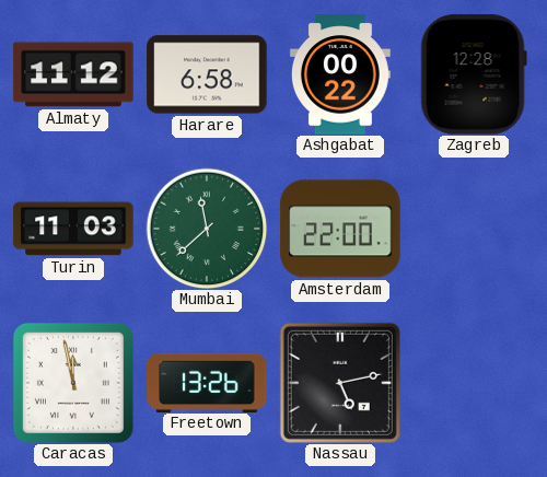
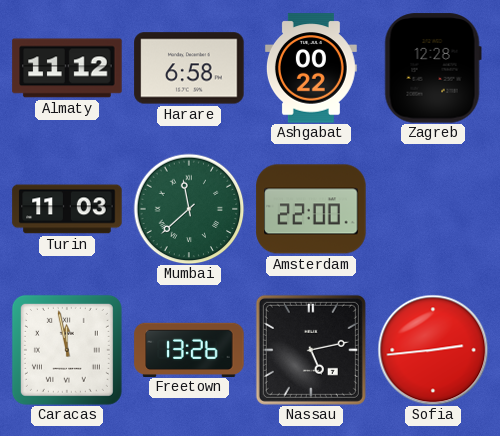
Sofia: none -> 2:44
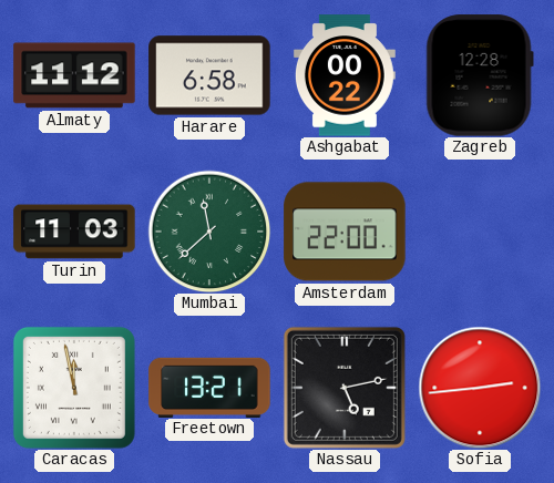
Freetown: 13:26 -> 13:21
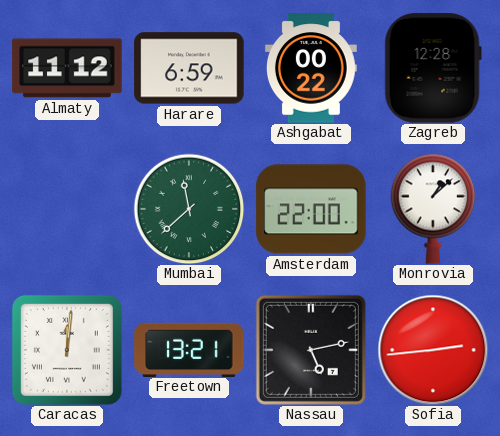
Harare: 6:58 -> 6:59
Turin: 11:03 -> none
Monrovia: none -> 1:08
Caracas: 11:58 -> 12:01
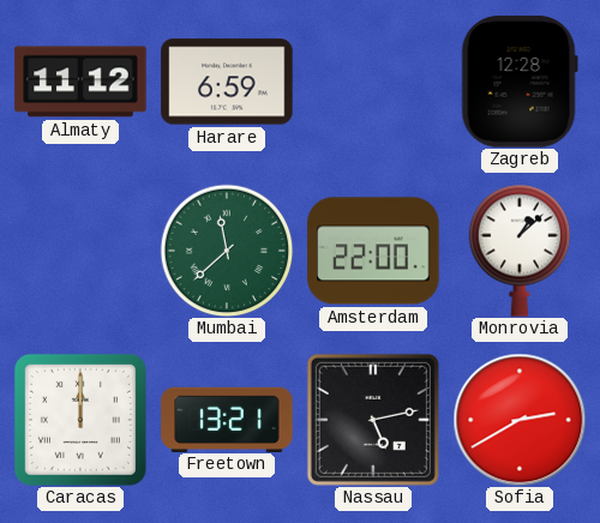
Ashgabat: 00:22 -> none
Caracas: 12:01 -> 12:00
Sofia: 2:44 -> 2:40
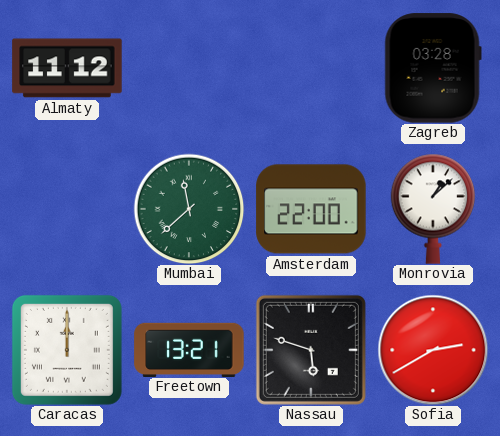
Harare: 6:59 -> none
Zagreb: 12:28 -> 03:28
Nassau: 5:13 -> 5:48
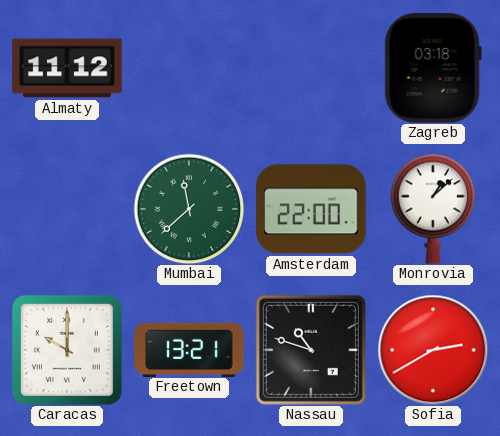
Zagreb: 03:28 -> 03:18
Caracas: 12:00 -> 10:00
Nassau: 5:48 -> 10:48
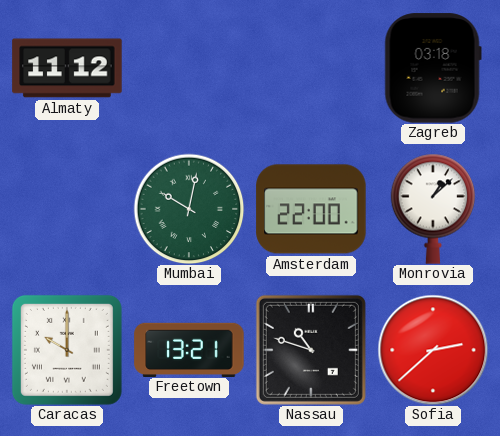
Mumbai: 11:38 -> 10:02
Sofia: 2:40 -> 2:38
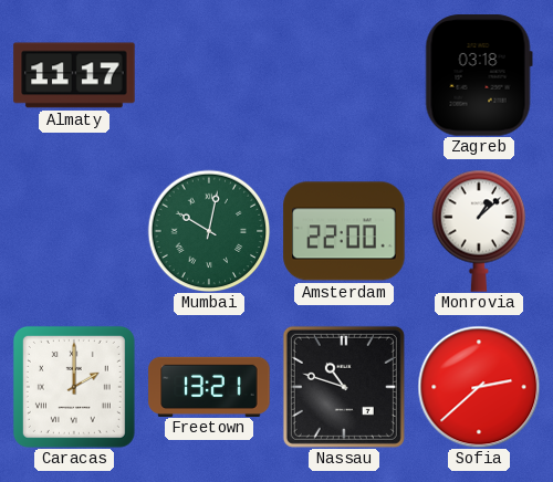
Almaty: 11:12 -> 11:17
Caracas: 10:00 -> 2:00
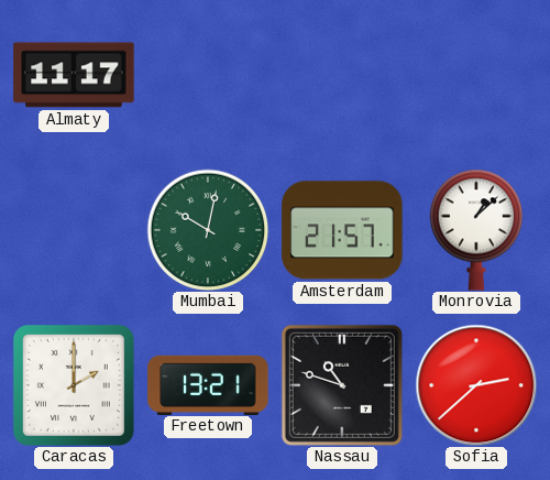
Zagreb: 03:18 -> none
Amsterdam: 22:00 -> 21:57
